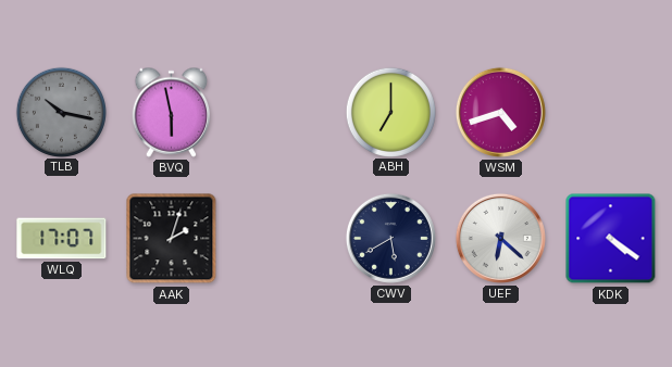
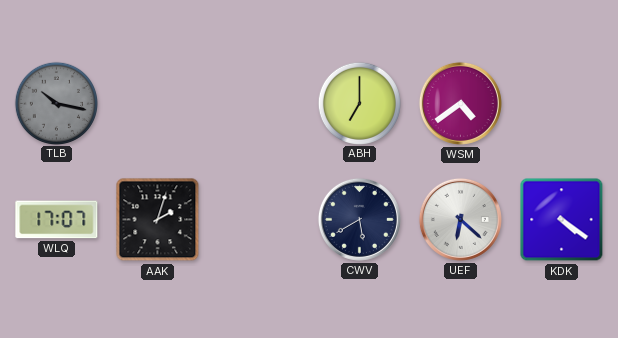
BVQ: 5:58 -> none
WSM: 4:42 -> 4:39
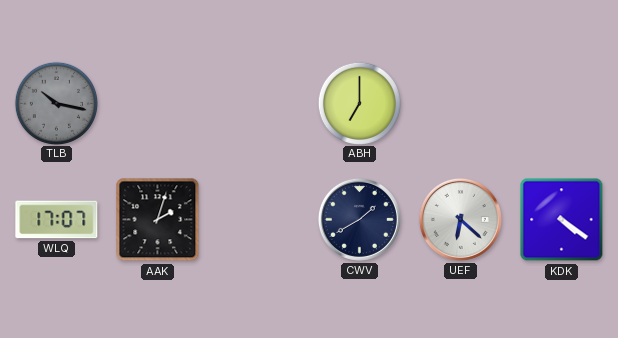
WSM: 4:39 -> none
CWV: 5:40 -> 1:40
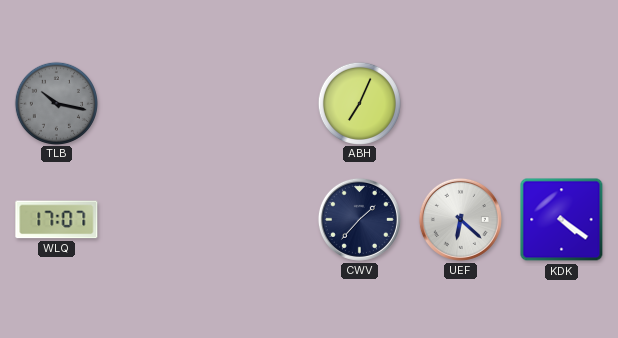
ABH: 7:00 -> 7:04
AAK: 2:03 -> none
CWV: 1:40 -> 1:37
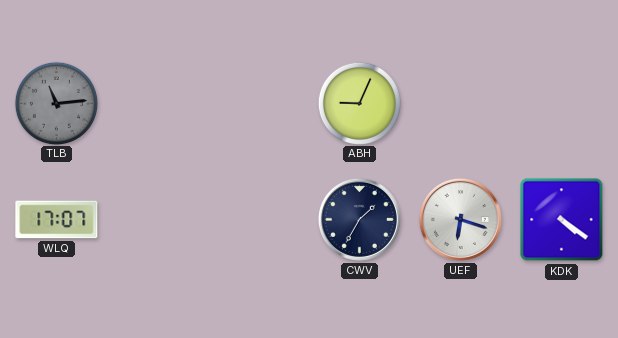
TLB: 10:17 -> 11:14
ABH: 7:04 -> 9:04
CWV: 1:37 -> 1:35
UEF: 6:22 -> 6:18
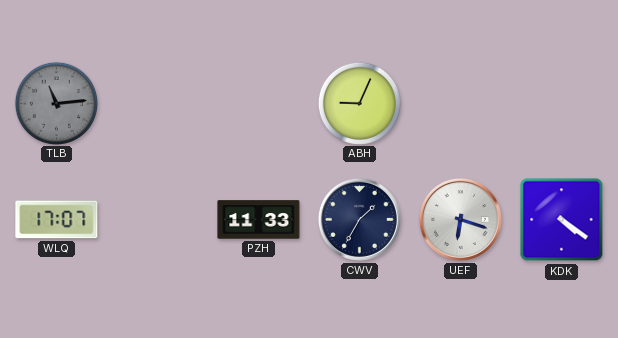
PZH: none -> 11:33
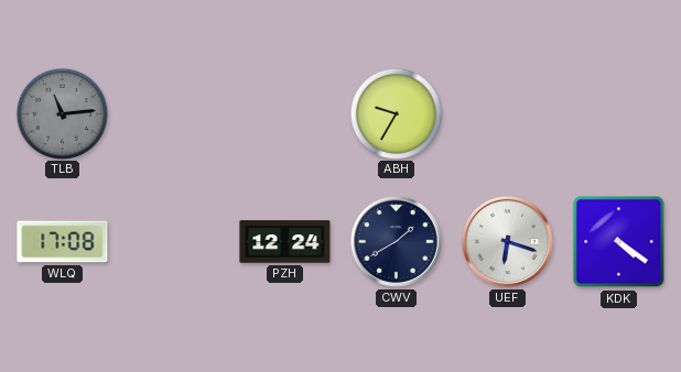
ABH: 9:04 -> 9:35
WLQ: 17:07 -> 17:08
PZH: 11:33 -> 12:24
CWV: 1:35 -> 1:40
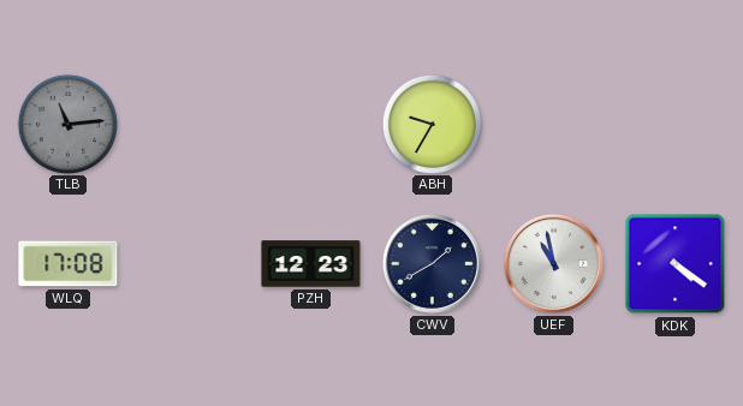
PZH: 12:24 -> 12:23
UEF: 6:18 -> 10:58
